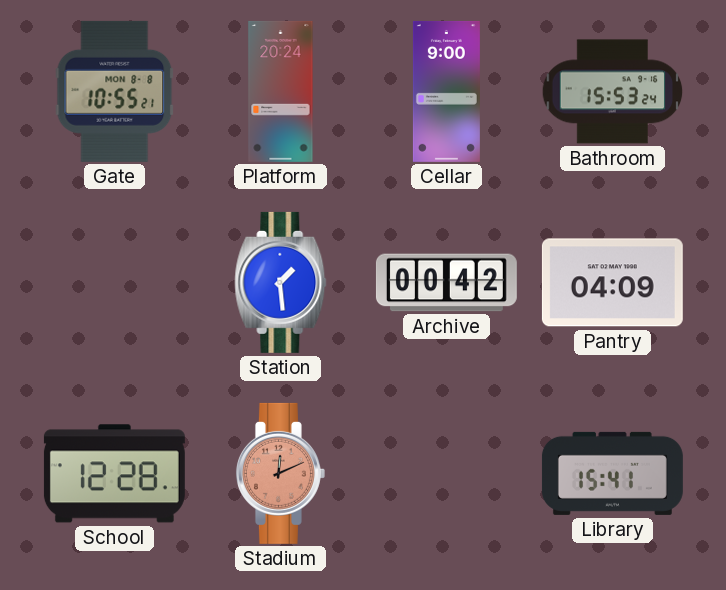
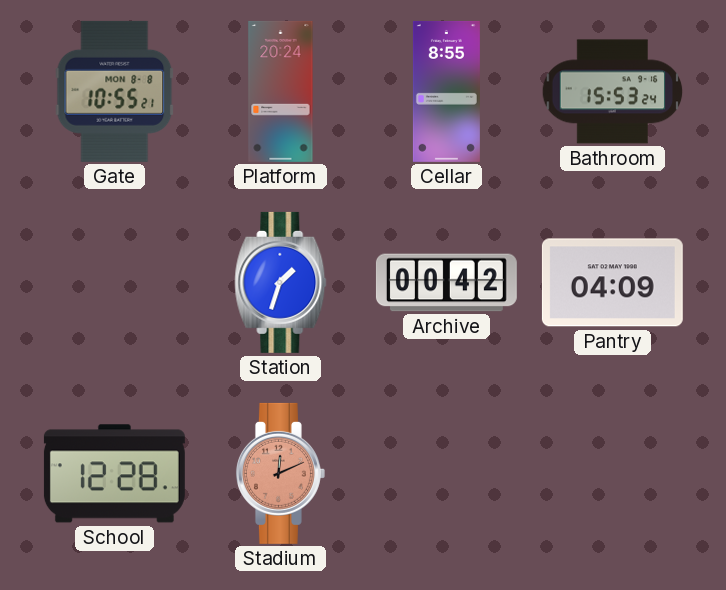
Cellar: 9:00 -> 8:55
Station: 1:29 -> 1:33
Library: 15:41 -> none
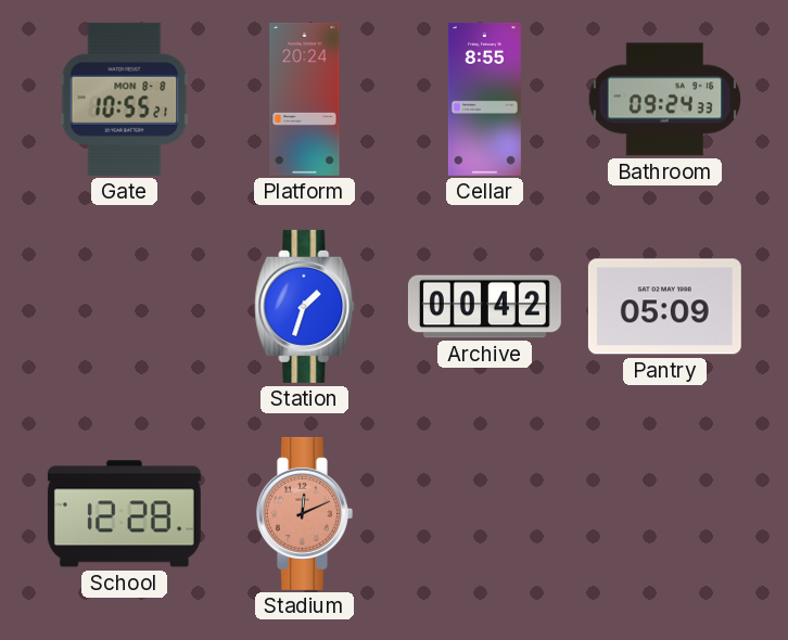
Bathroom: 15:53 -> 09:24
Pantry: 04:09 -> 05:09
